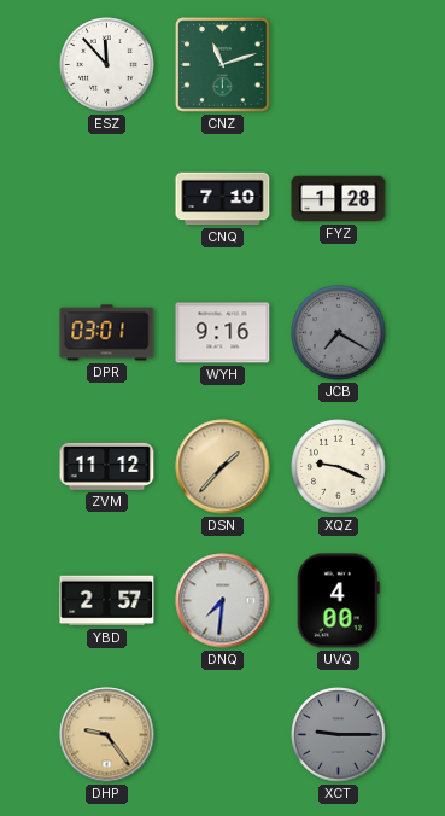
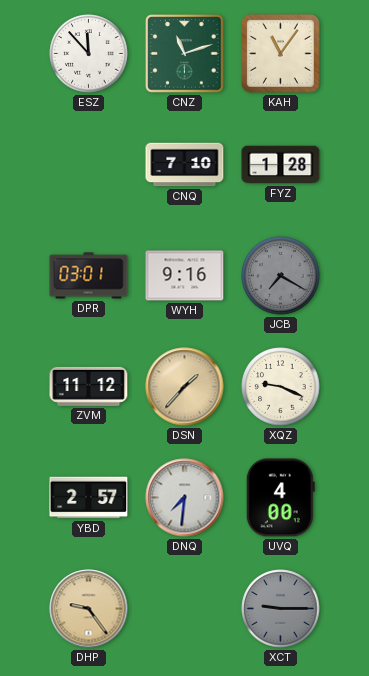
KAH: none -> 11:06
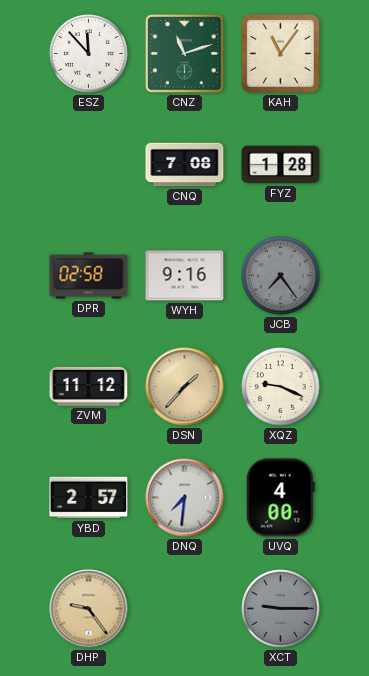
CNQ: 7:10 -> 7:08
DPR: 03:01 -> 02:58
JCB: 7:20 -> 7:24
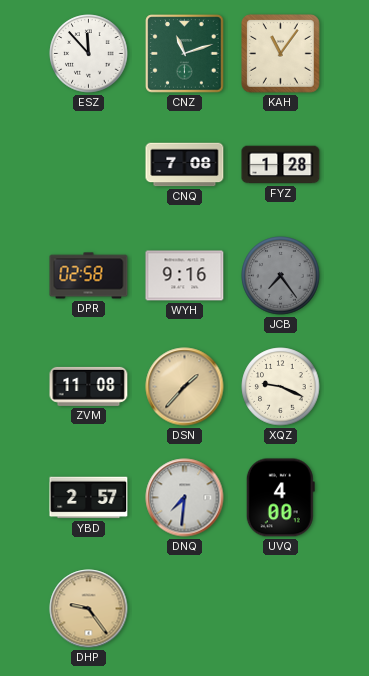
ZVM: 11:12 -> 11:08
XCT: 9:15 -> none
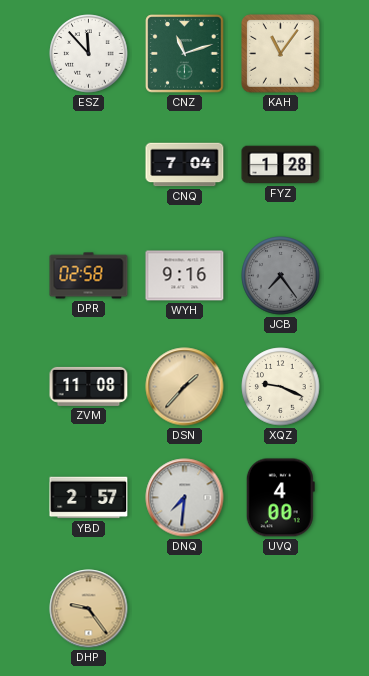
CNQ: 7:08 -> 7:04
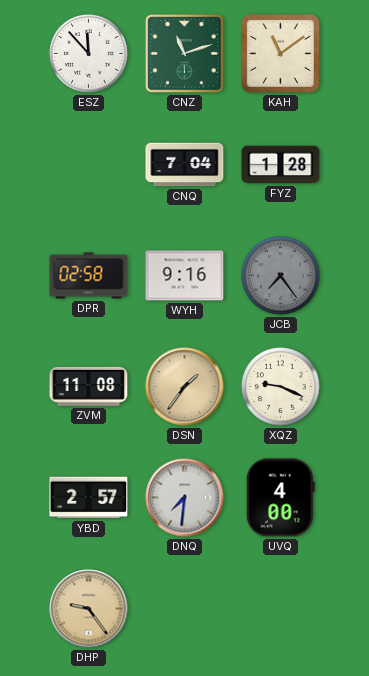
KAH: 11:06 -> 11:09
DSN: 1:37 -> 1:36
